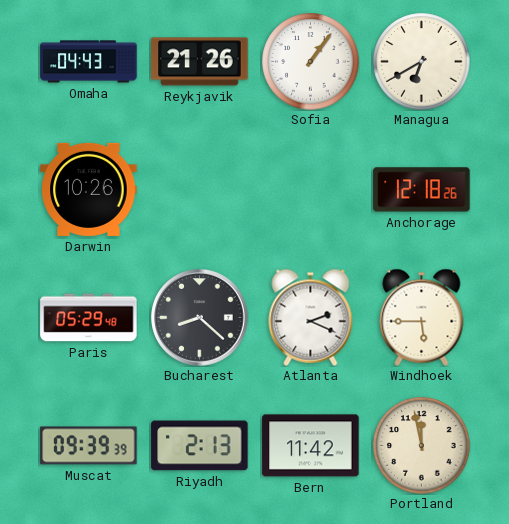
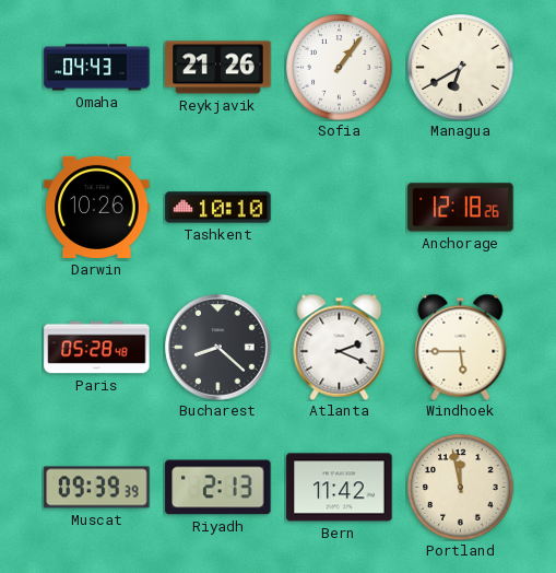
Tashkent: none -> 10:10
Paris: 05:29 -> 05:28
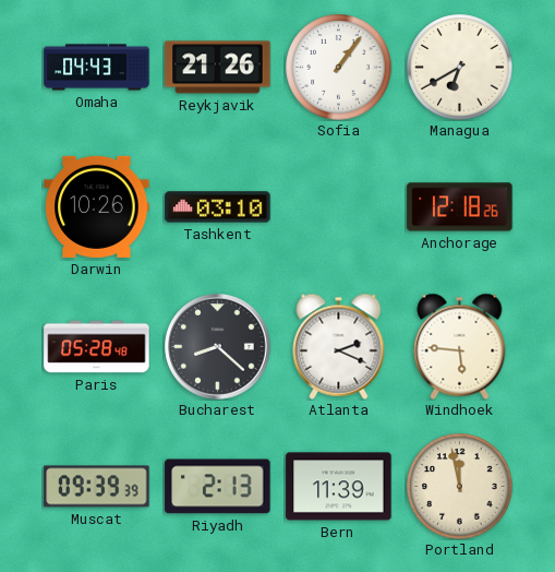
Tashkent: 10:10 -> 03:10
Windhoek: 5:45 -> 5:46
Bern: 11:42 -> 11:39
